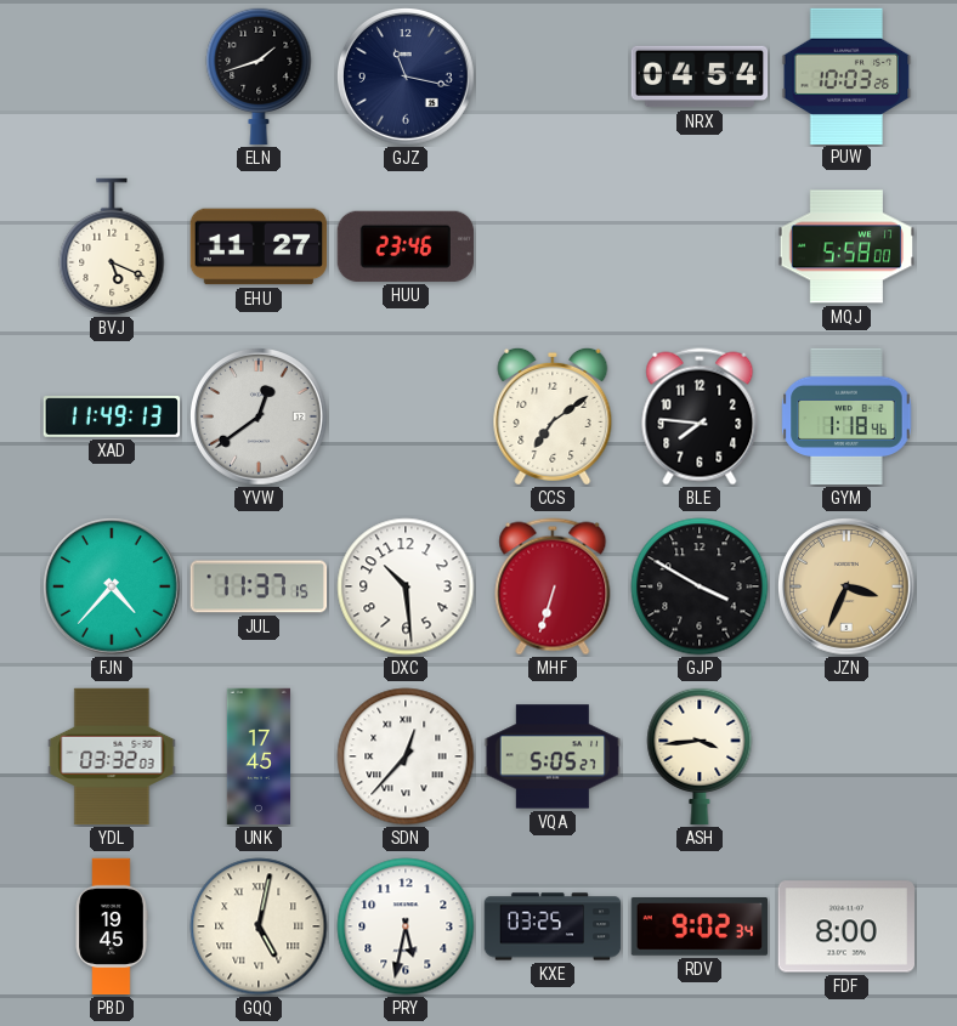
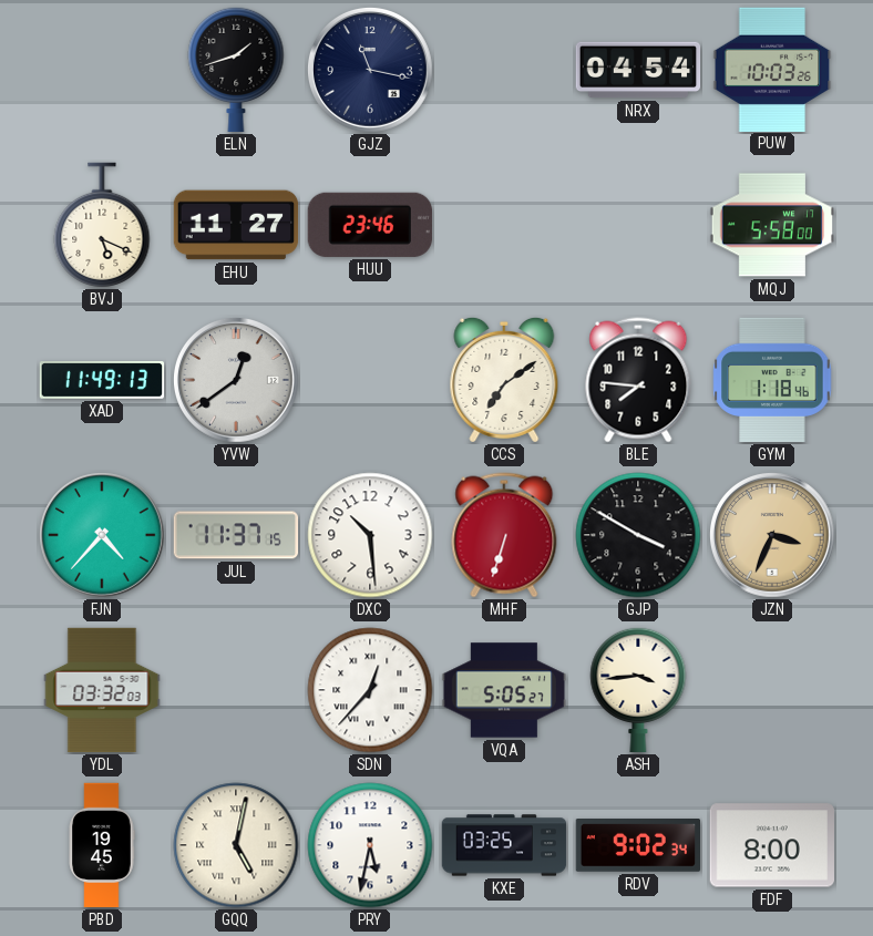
UNK: 17:45 -> none
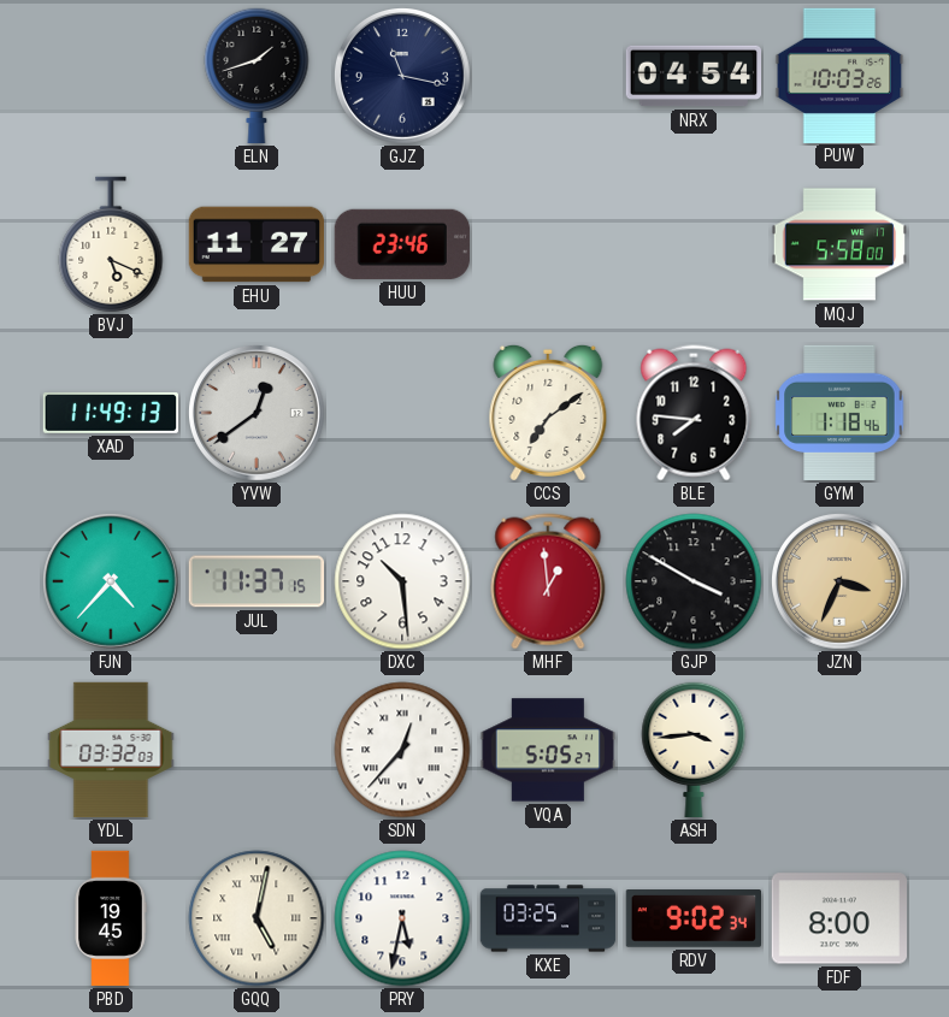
MHF: 6:33 -> 12:59
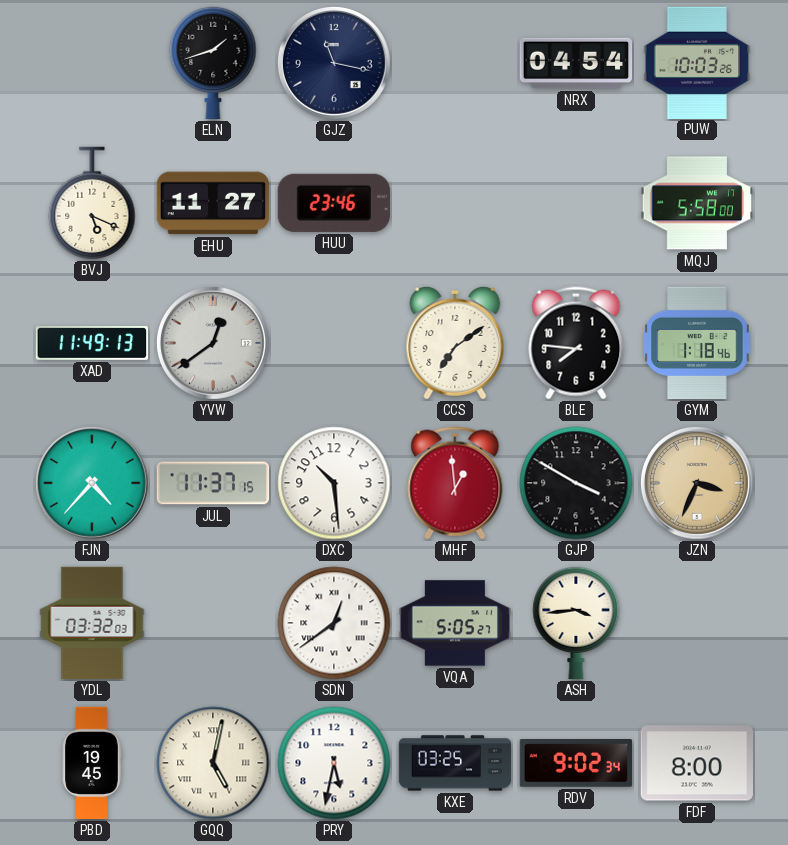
SDN: 12:37 -> 12:39
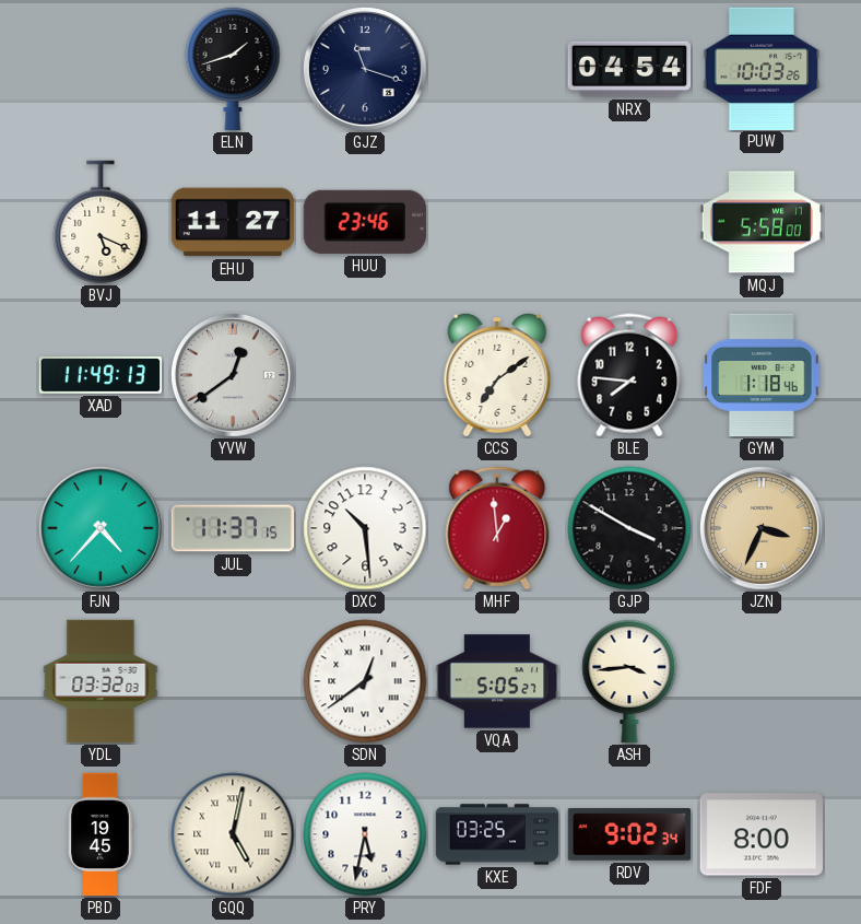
GJZ: 11:17 -> 11:18
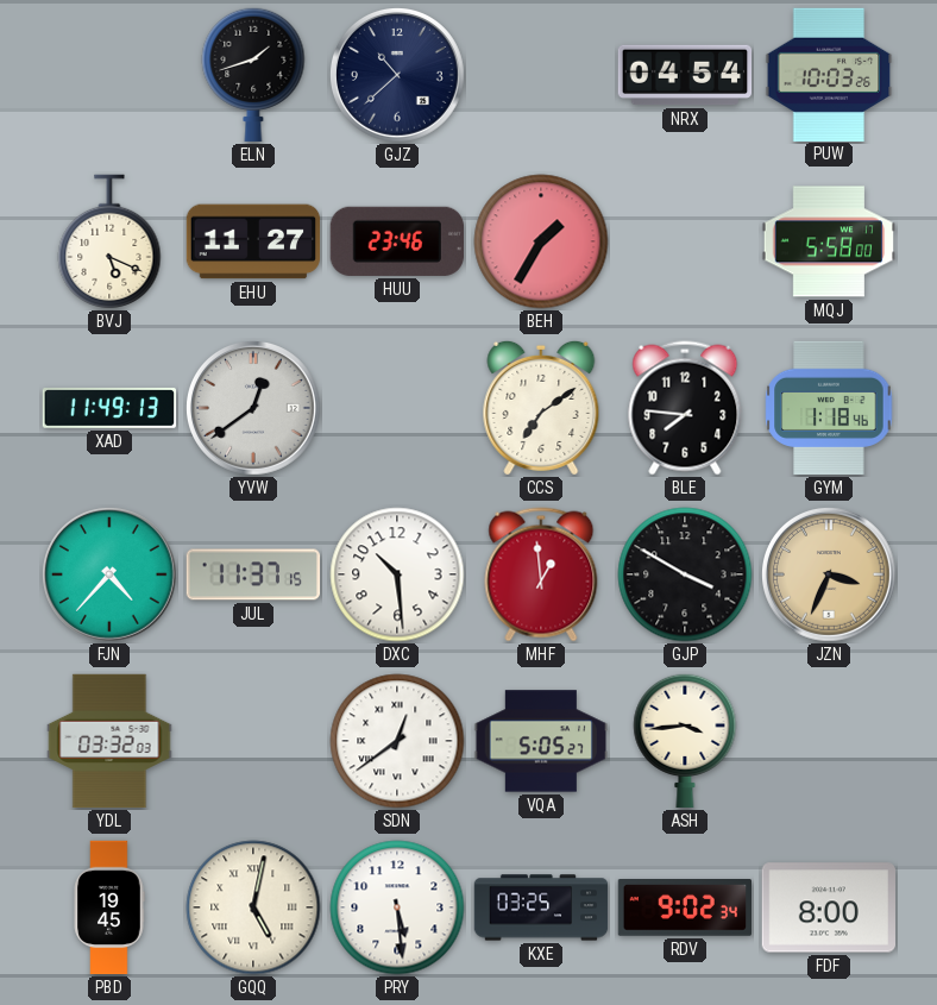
GJZ: 11:18 -> 10:38
BEH: none -> 1:35
PRY: 5:32 -> 5:29
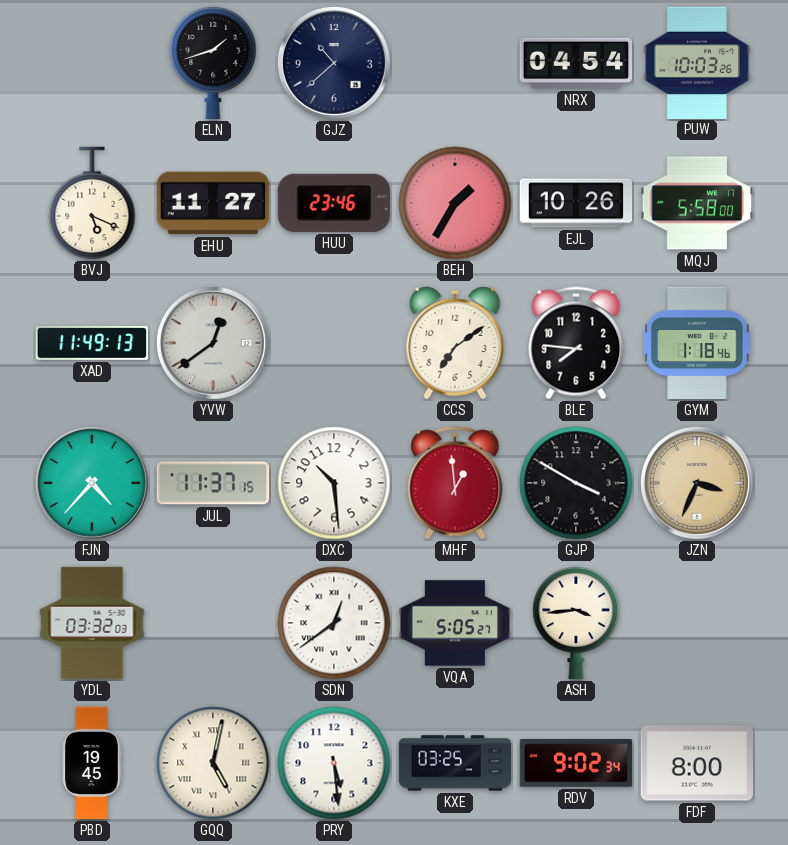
EJL: none -> 10:26
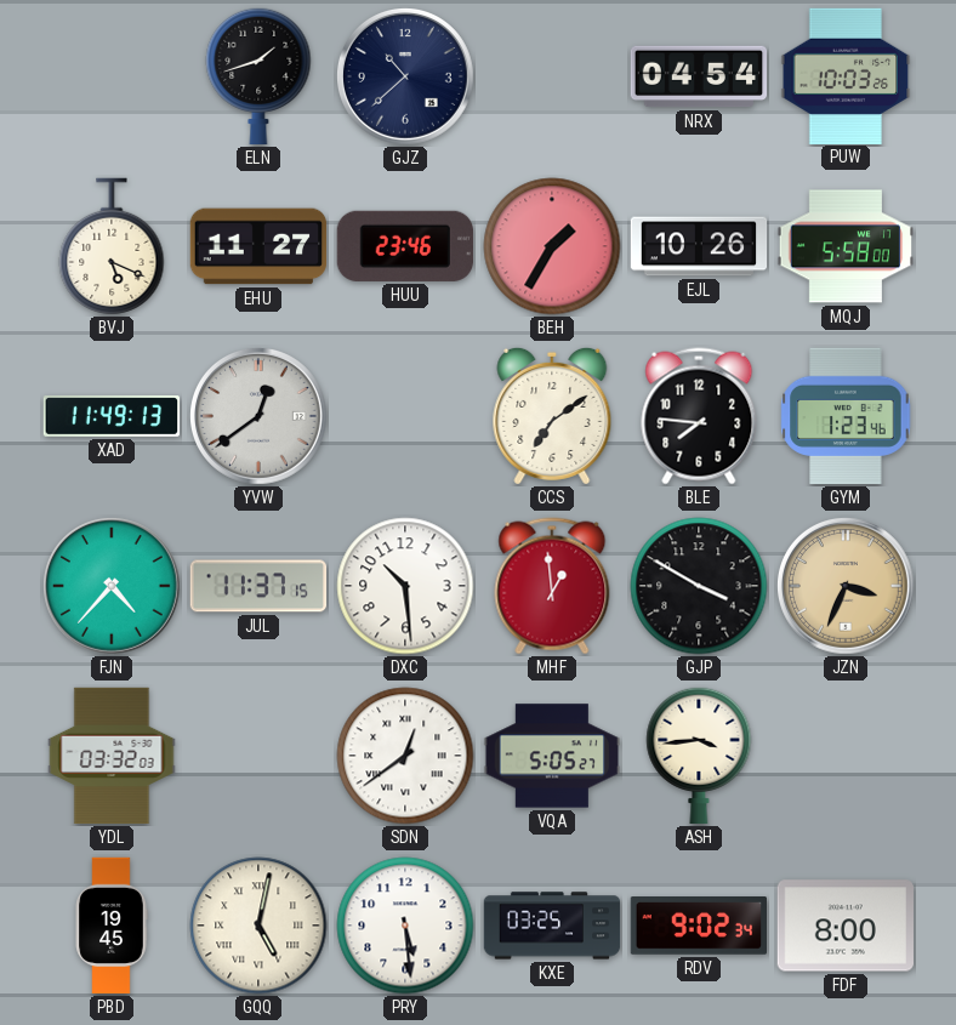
GYM: 1:18 -> 1:23
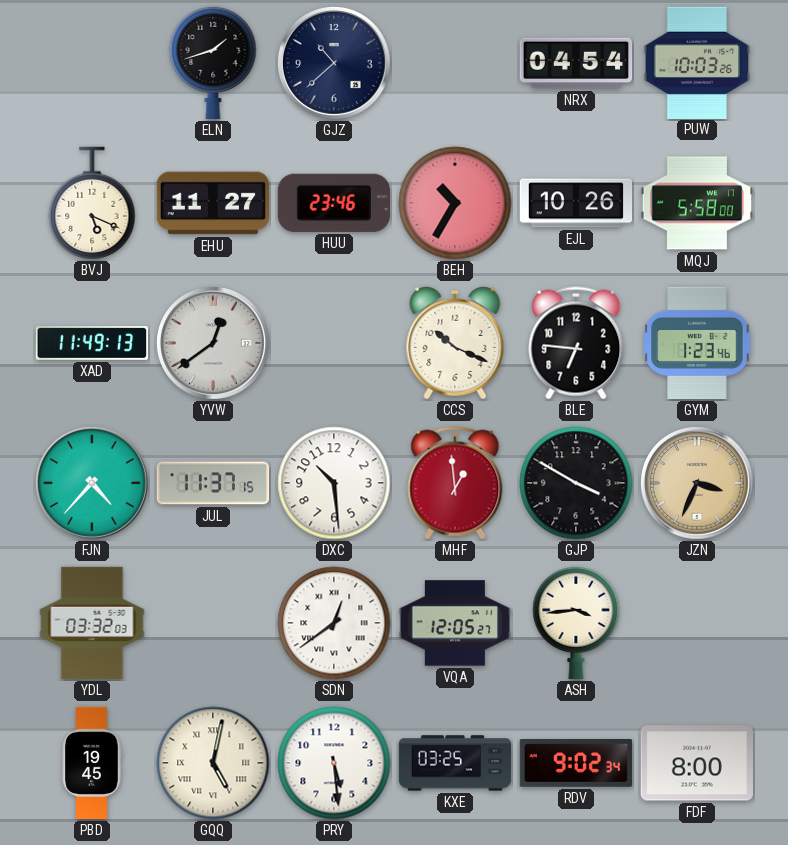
BEH: 1:35 -> 10:35
CCS: 7:09 -> 10:19
BLE: 7:46 -> 6:46
VQA: 5:05 -> 12:05
